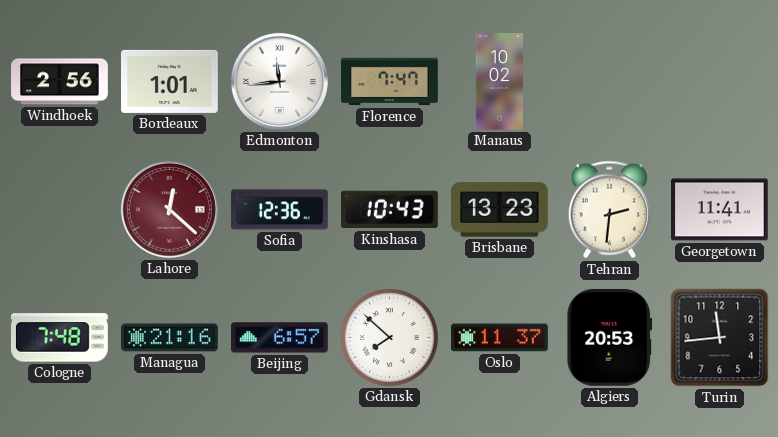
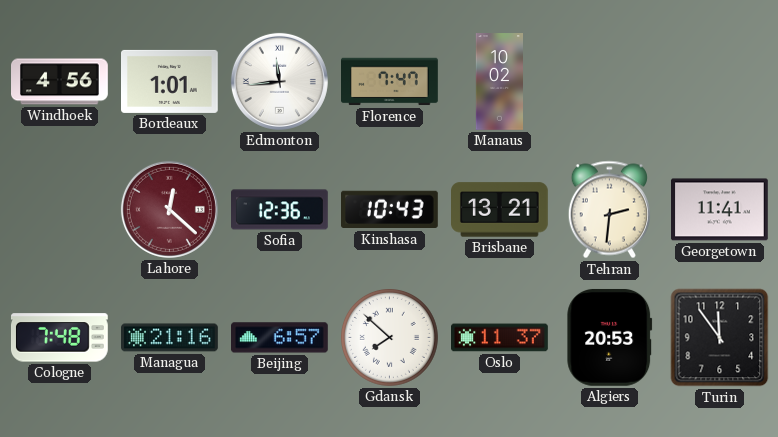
Windhoek: 2:56 -> 4:56
Brisbane: 13:23 -> 13:21
Turin: 11:44 -> 11:54
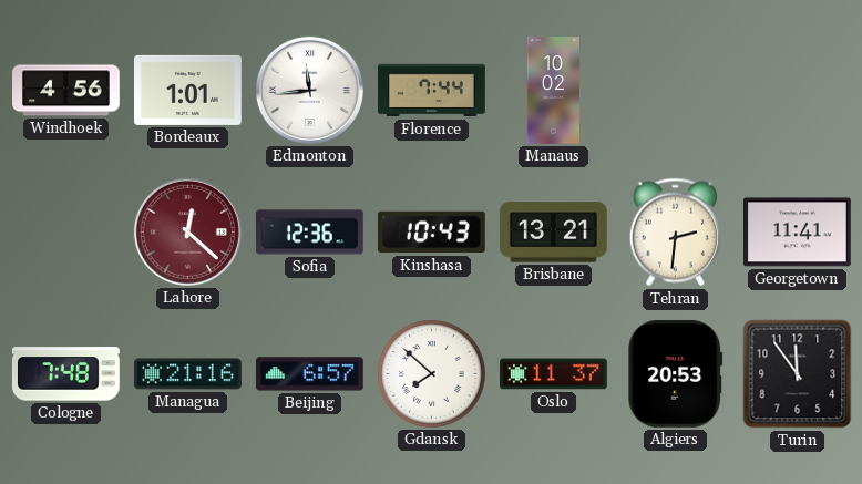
Florence: 7:47 -> 7:44
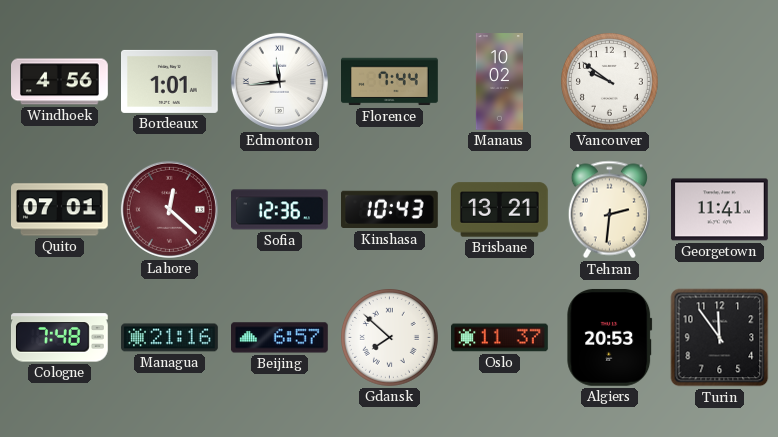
Vancouver: none -> 9:51
Quito: none -> 07:01
